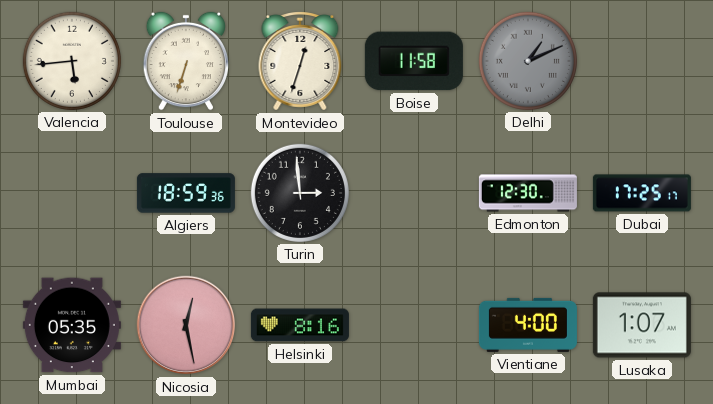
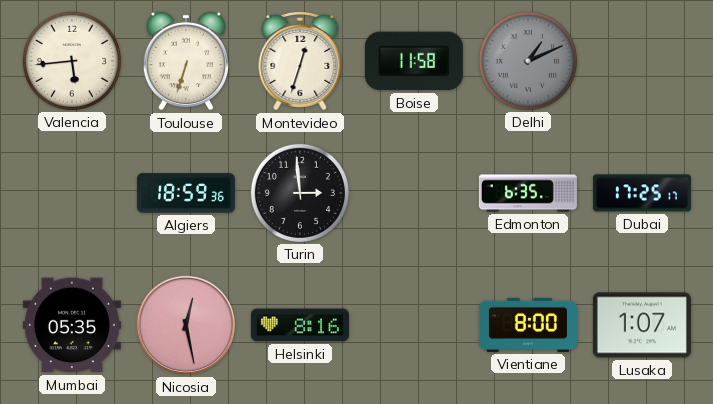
Edmonton: 12:30 -> 6:35
Vientiane: 4:00 -> 8:00
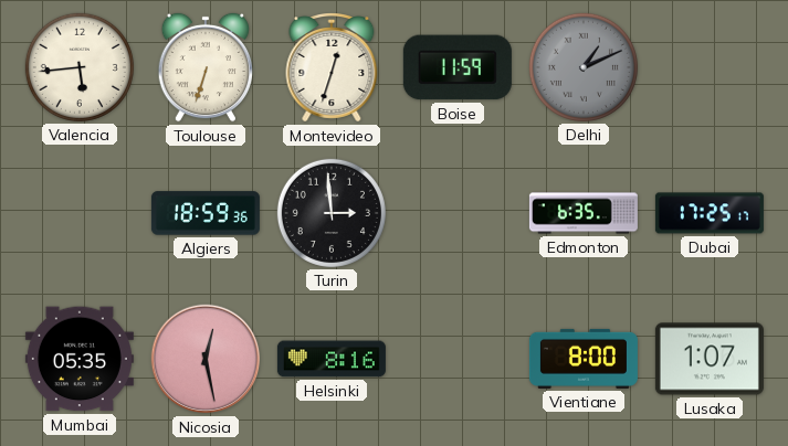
Boise: 11:58 -> 11:59
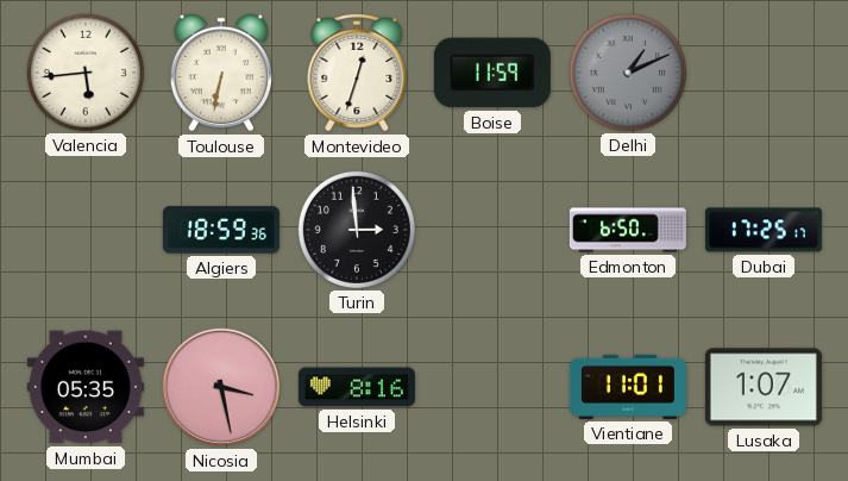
Toulouse: 6:33 -> 6:32
Edmonton: 6:35 -> 6:50
Nicosia: 12:28 -> 3:28
Vientiane: 8:00 -> 11:01
